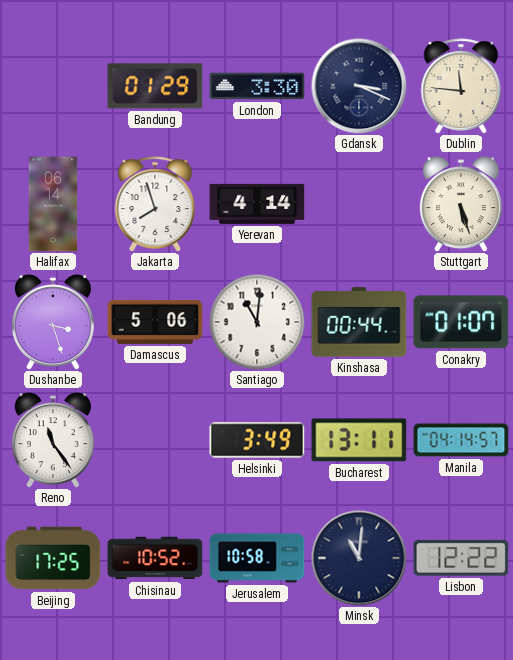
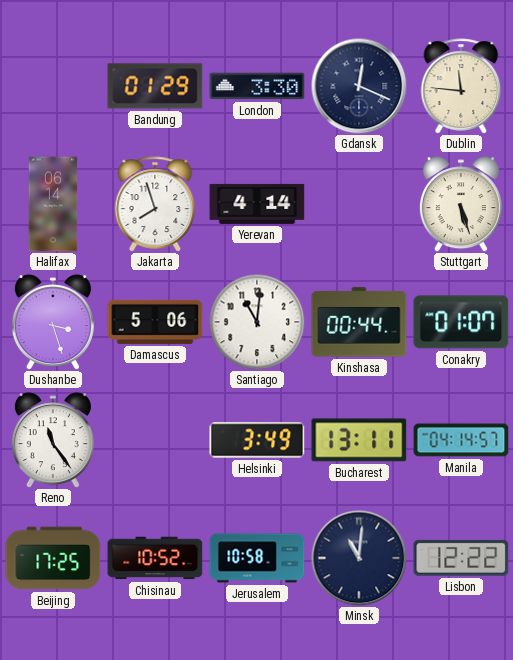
Gdansk: 3:19 -> 12:19
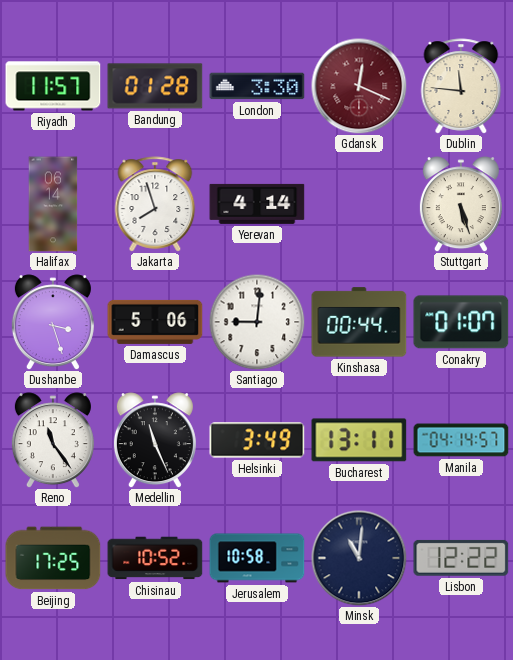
Riyadh: none -> 11:57
Bandung: 01:29 -> 01:28
Gdansk dial: navy -> burgundy
Santiago: 11:01 -> 9:01
Medellin: none -> 11:26
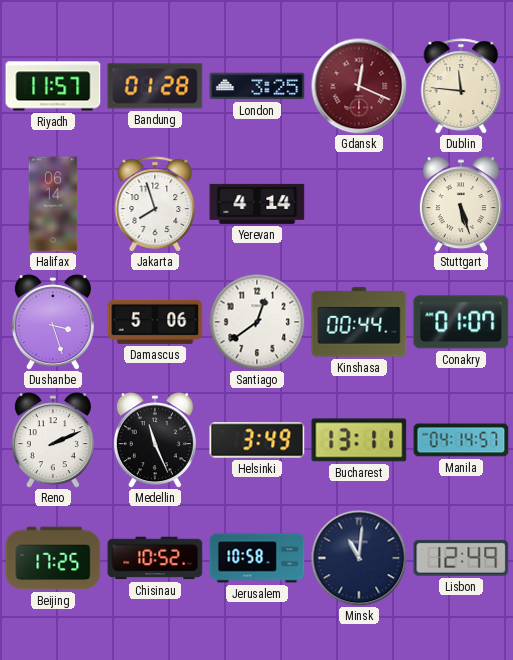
London: 3:30 -> 3:25
Santiago: 9:01 -> 12:39
Reno: 11:24 -> 2:11
Lisbon: 12:22 -> 12:49
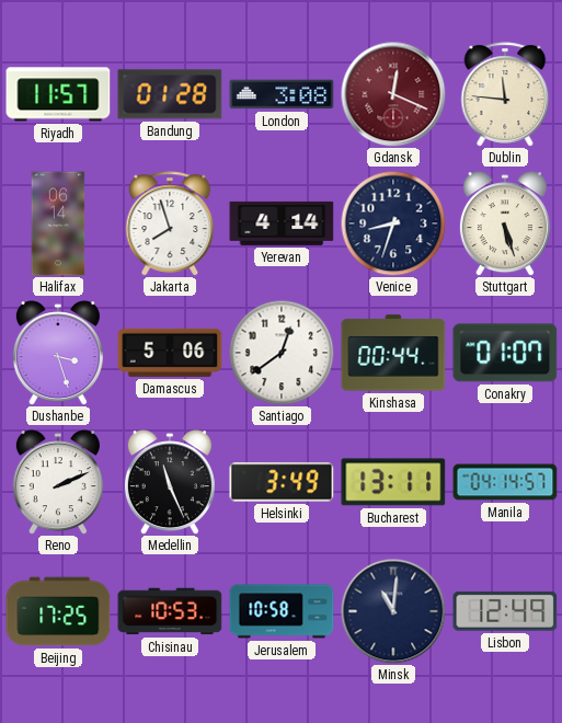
London: 3:25 -> 3:08
Venice: none -> 8:33
Chisinau: 10:52 -> 10:53
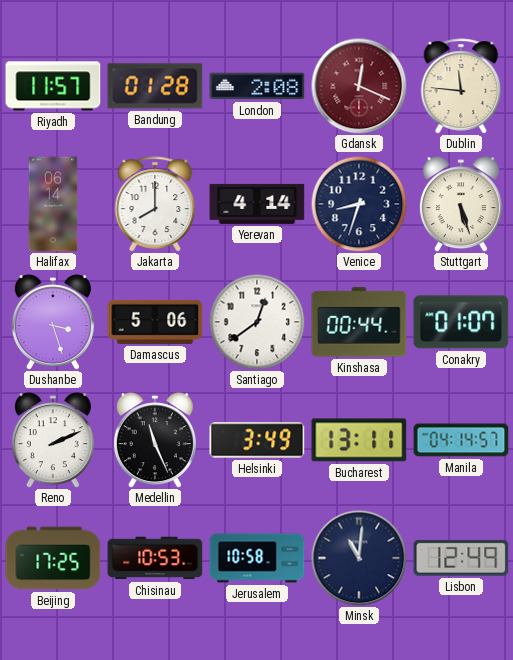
London: 3:08 -> 2:08
Jakarta: 7:57 -> 8:00
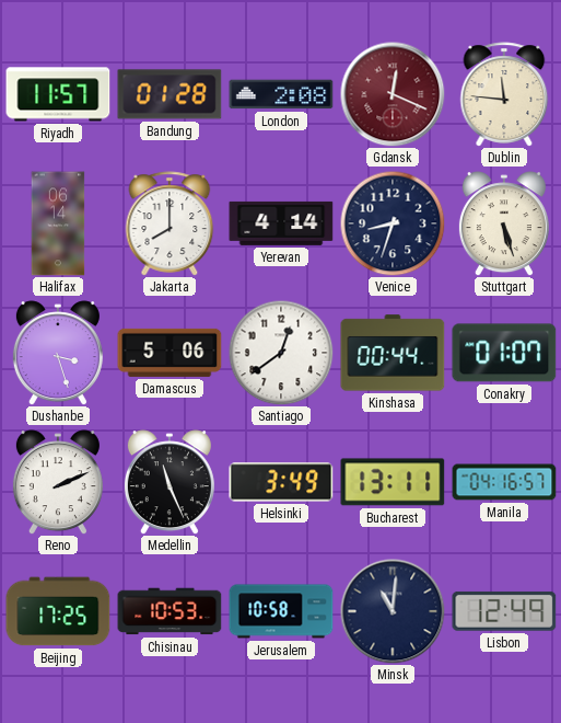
Manila: 04:14 -> 04:16
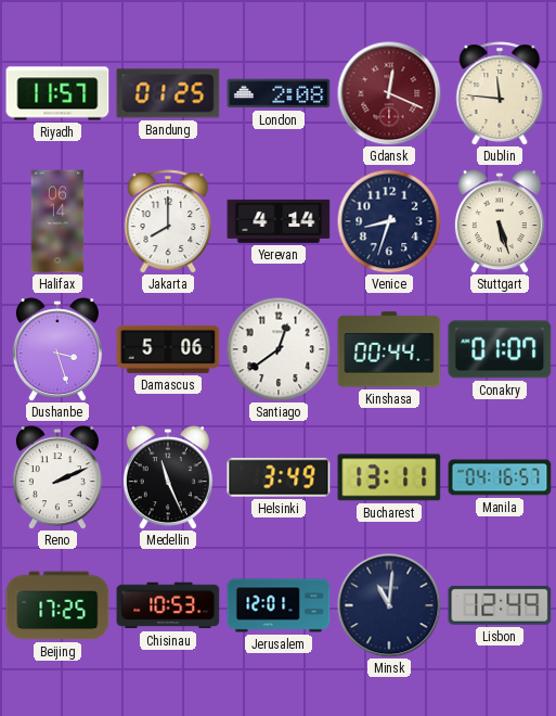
Bandung: 01:28 -> 01:25
Jerusalem: 10:58 -> 12:01
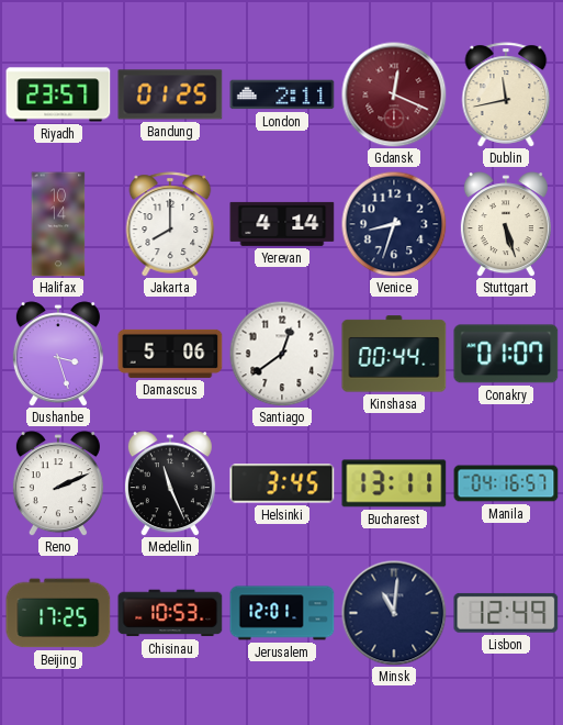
Riyadh: 11:57 -> 23:57
London: 2:08 -> 2:11
Dublin: 11:46 -> 11:43
Halifax: 06:14 -> 10:14
Helsinki: 3:49 -> 3:45
